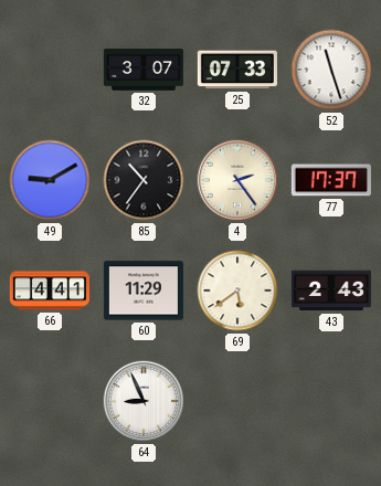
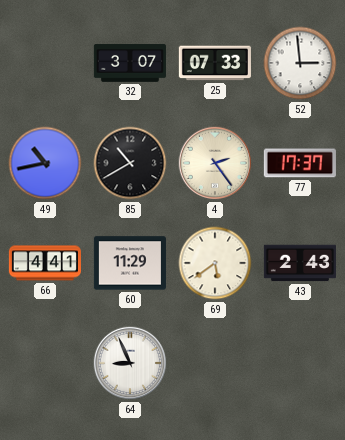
52: 11:27 -> 2:59
49: 9:10 -> 10:43
85: 10:36 -> 10:40
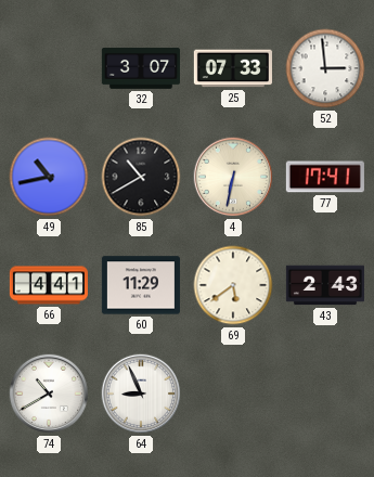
4: 2:24 -> 6:32
77: 17:37 -> 17:41
74: none -> 10:40
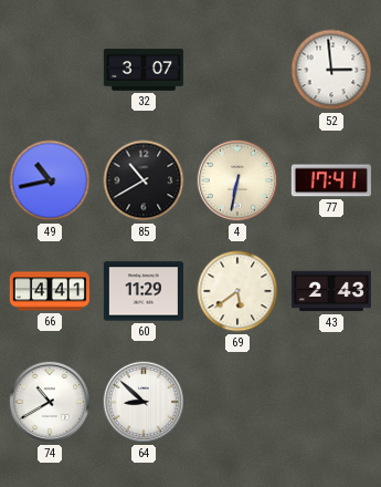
25: 07:33 -> none
64: 8:56 -> 8:52
